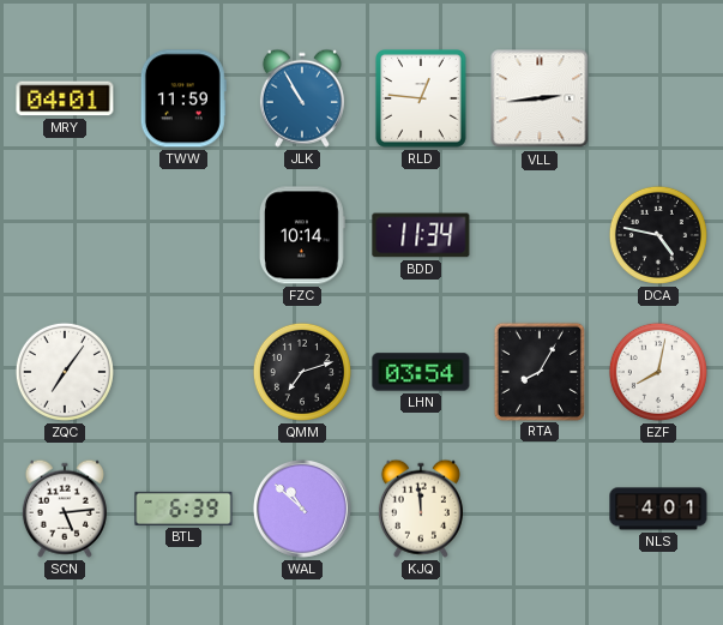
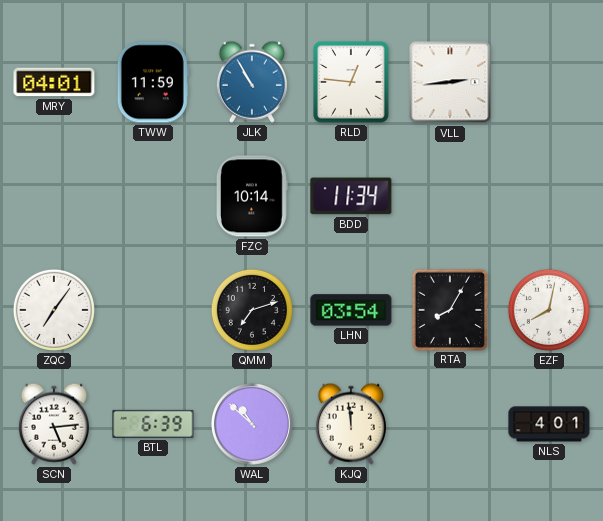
DCA: 4:47 -> none
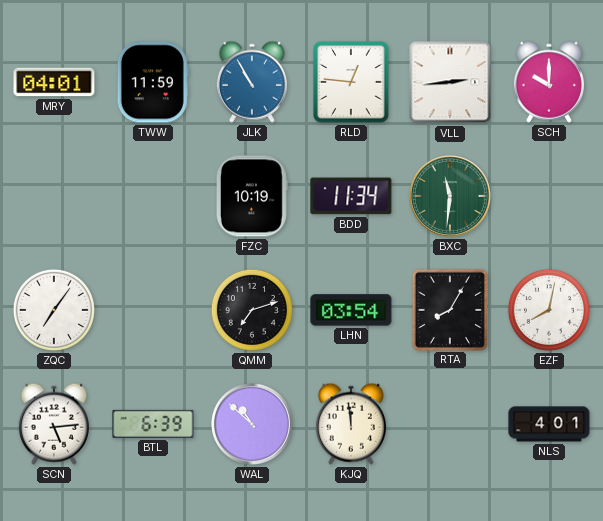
SCH: none -> 10:00
FZC: 10:14 -> 10:19
BXC: none -> 11:31
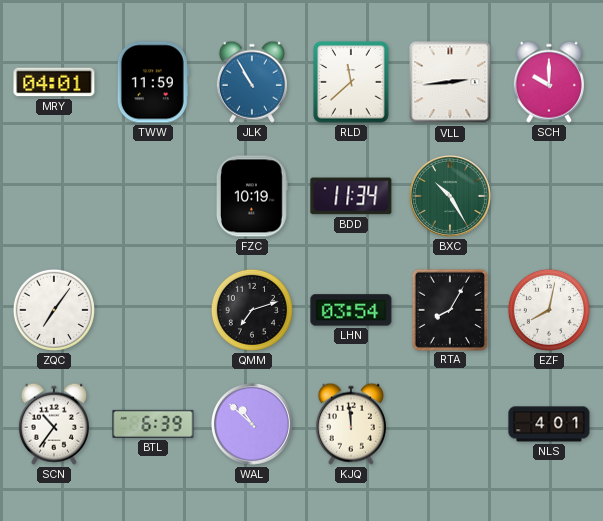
RLD: 12:46 -> 11:38
BXC: 11:31 -> 10:25
SCN: 5:14 -> 10:36
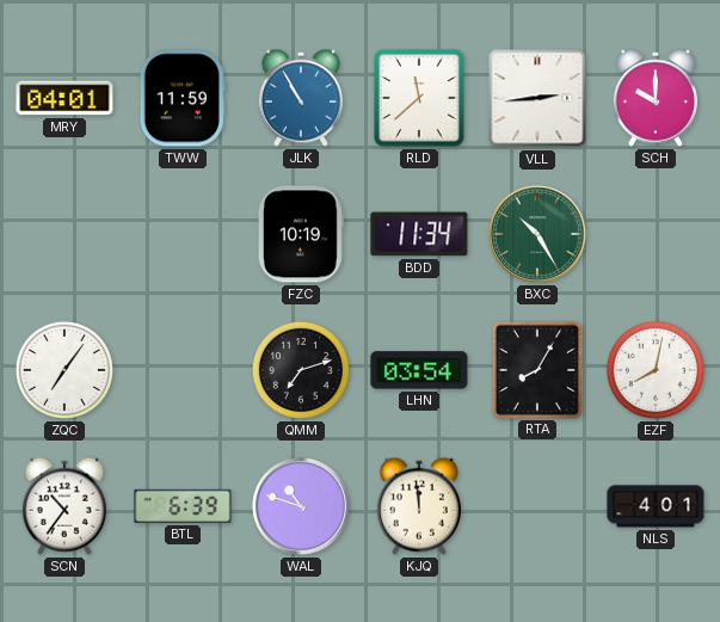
WAL: 10:52 -> 10:48
